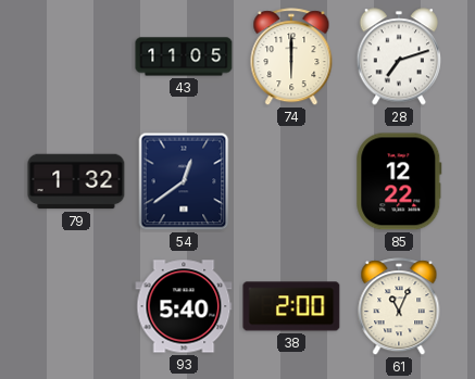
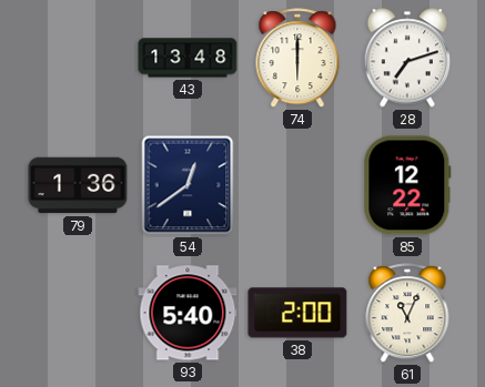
43: 11:05 -> 13:48
79: 1:32 -> 1:36
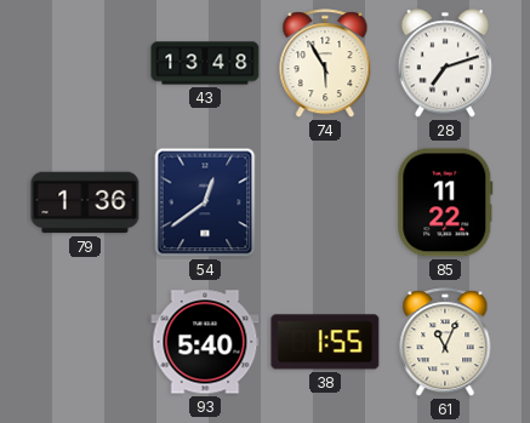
74: 6:00 -> 5:55
85: 12:22 -> 11:22
38: 2:00 -> 1:55
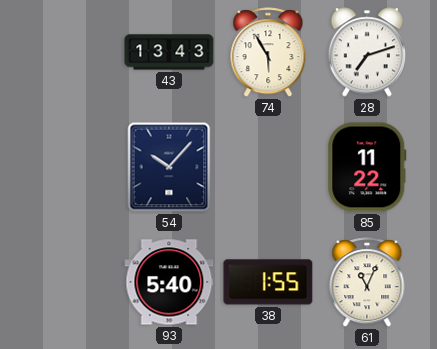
43: 13:48 -> 13:43
79: 1:36 -> none
54: 12:39 -> 10:07
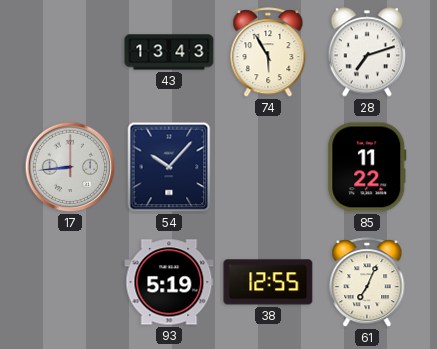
17: none -> 8:44
93: 5:40 -> 5:19
38: 1:55 -> 12:55
61: 11:04 -> 7:04
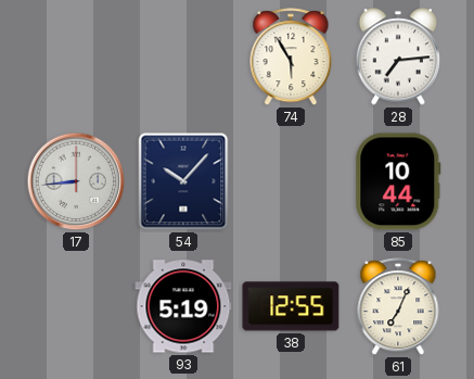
43: 13:43 -> none
28: 7:12 -> 7:14
85: 11:22 -> 10:44
